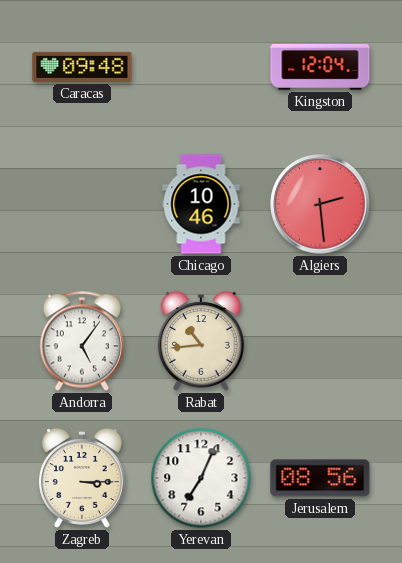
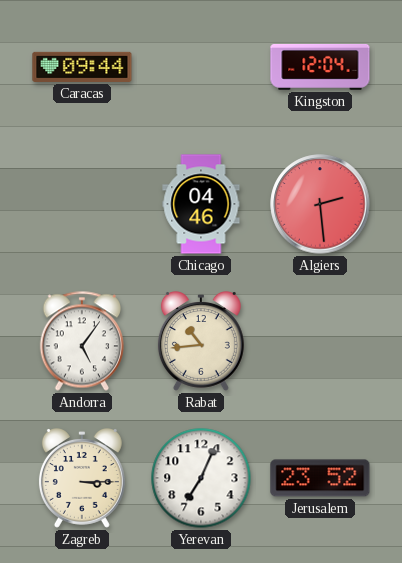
Caracas: 09:48 -> 09:44
Chicago: 10:46 -> 04:46
Jerusalem: 08:56 -> 23:52
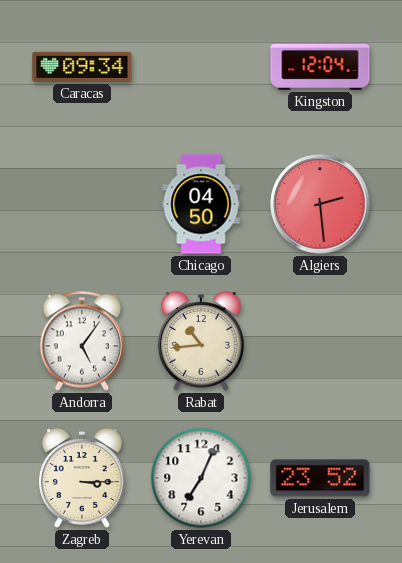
Caracas: 09:44 -> 09:34
Chicago: 04:46 -> 04:50
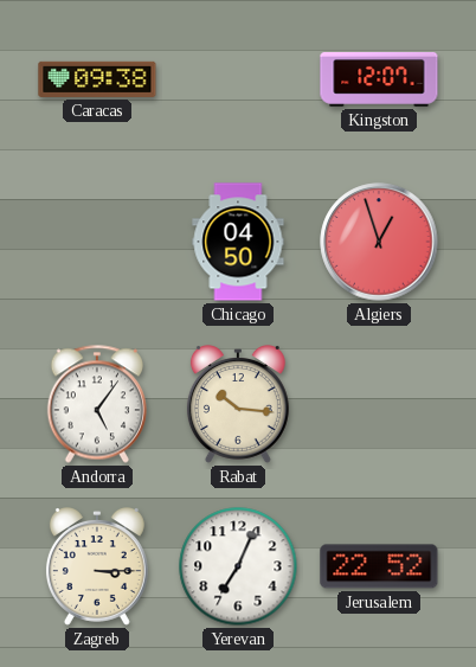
Caracas: 09:34 -> 09:38
Kingston: 12:04 -> 12:07
Algiers: 2:29 -> 12:57
Rabat: 10:44 -> 10:16
Jerusalem: 23:52 -> 22:52
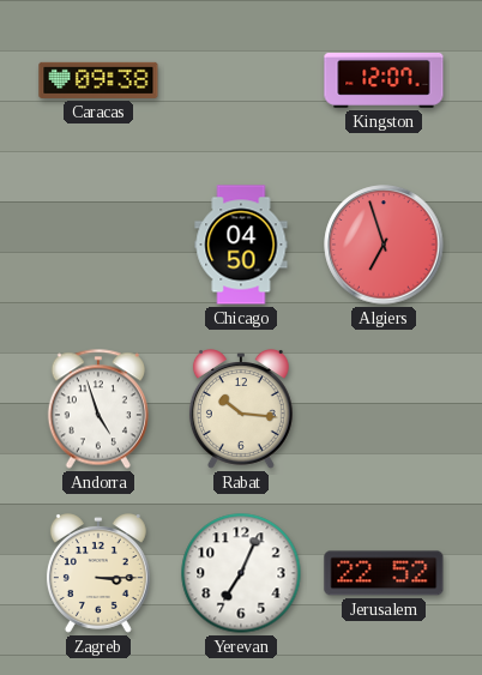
Algiers: 12:57 -> 6:57
Andorra: 5:06 -> 4:57
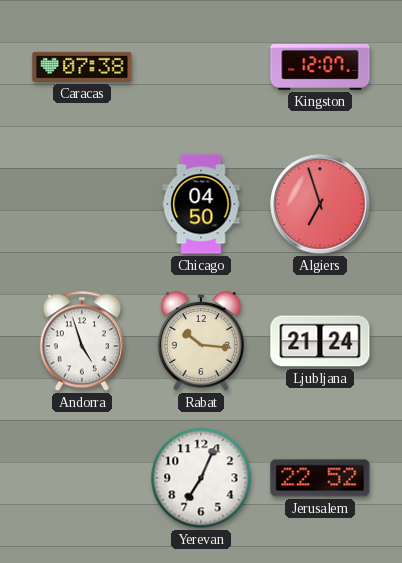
Caracas: 09:38 -> 07:38
Ljubljana: none -> 21:24
Zagreb: 3:15 -> none
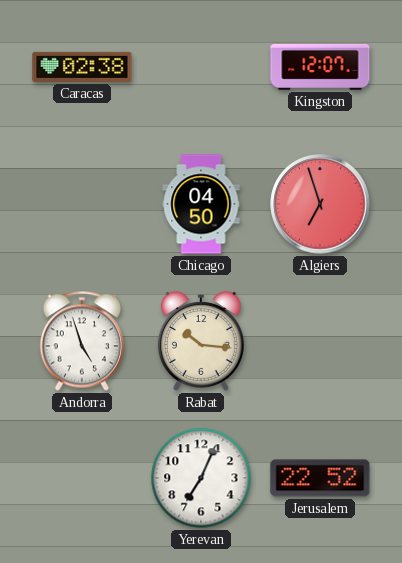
Caracas: 07:38 -> 02:38
Ljubljana: 21:24 -> none
